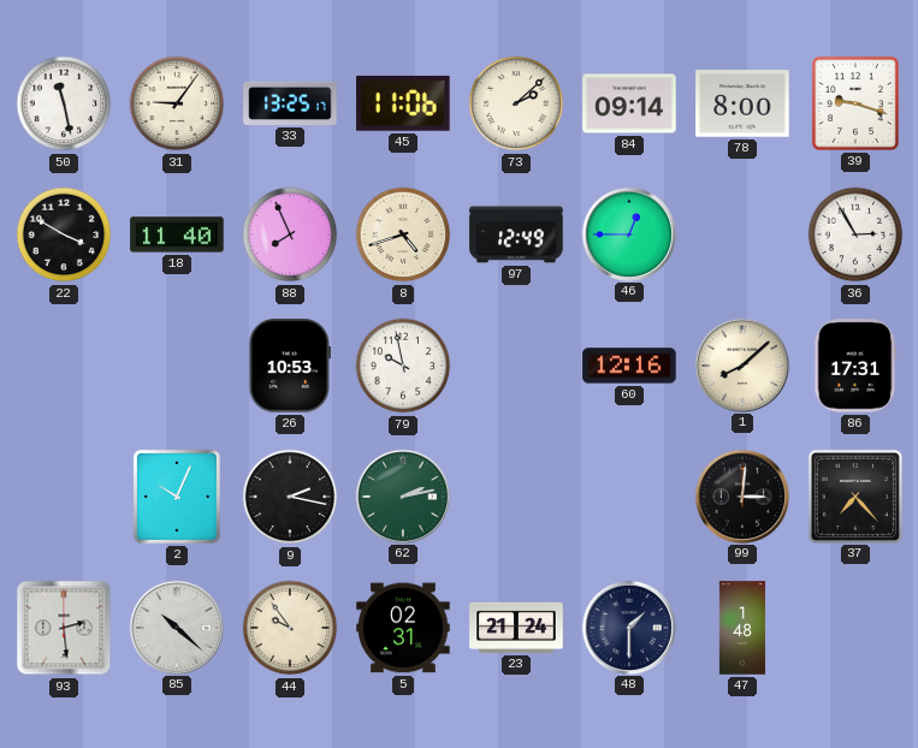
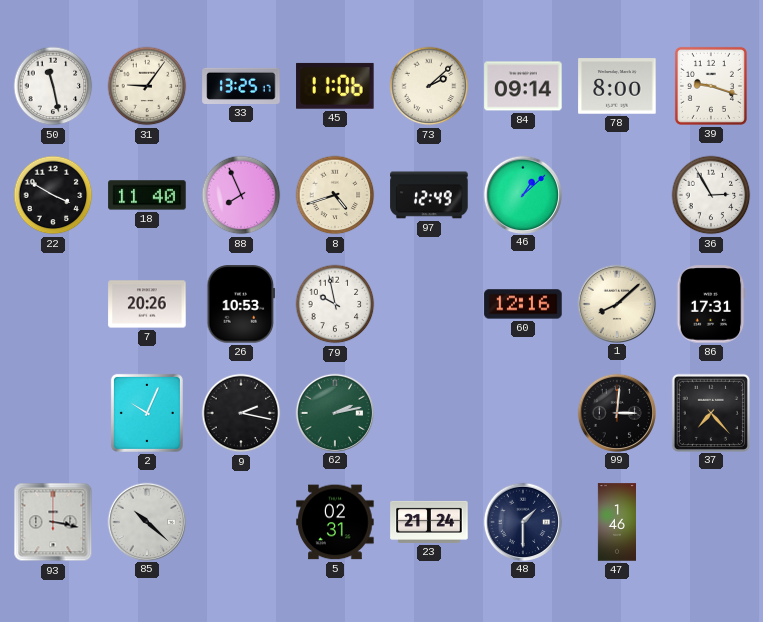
46: 12:45 -> 1:08
7: none -> 20:26
93: 2:29 -> 3:17
44: 9:54 -> none
47: 1:48 -> 1:46
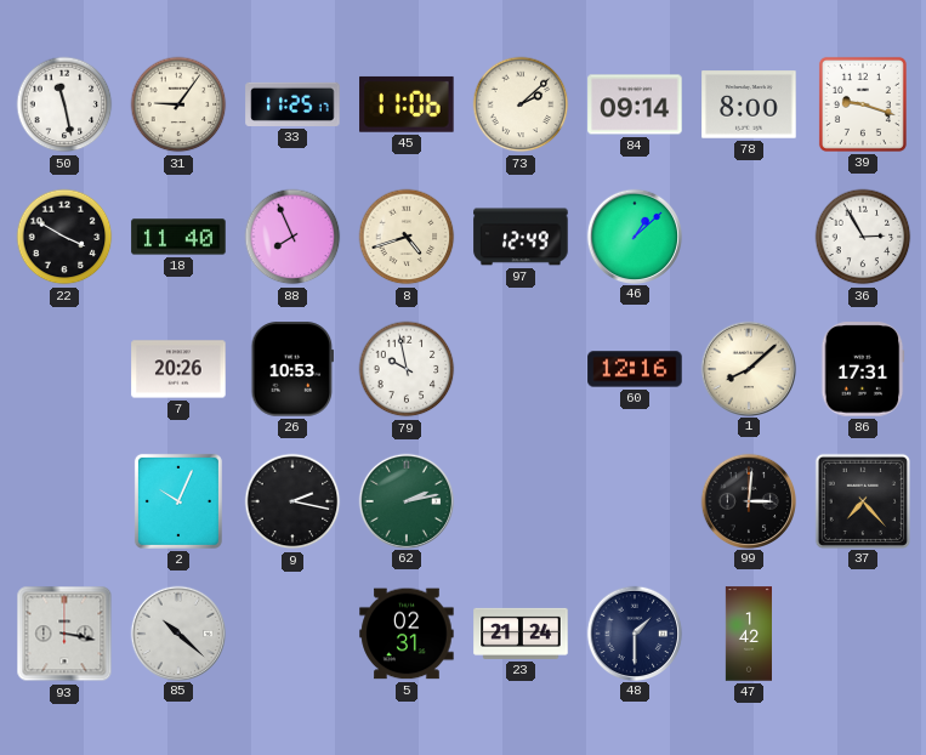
33: 13:25 -> 11:25
47: 1:46 -> 1:42
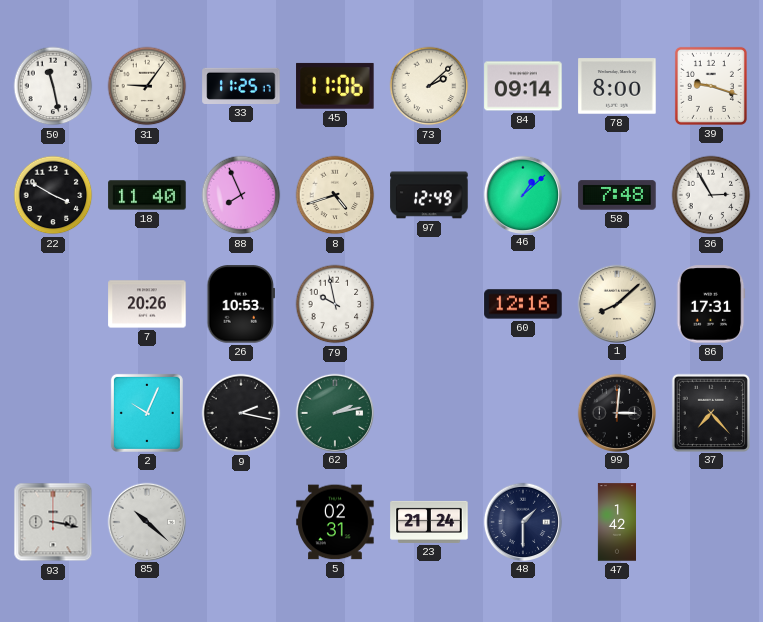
58: none -> 7:48
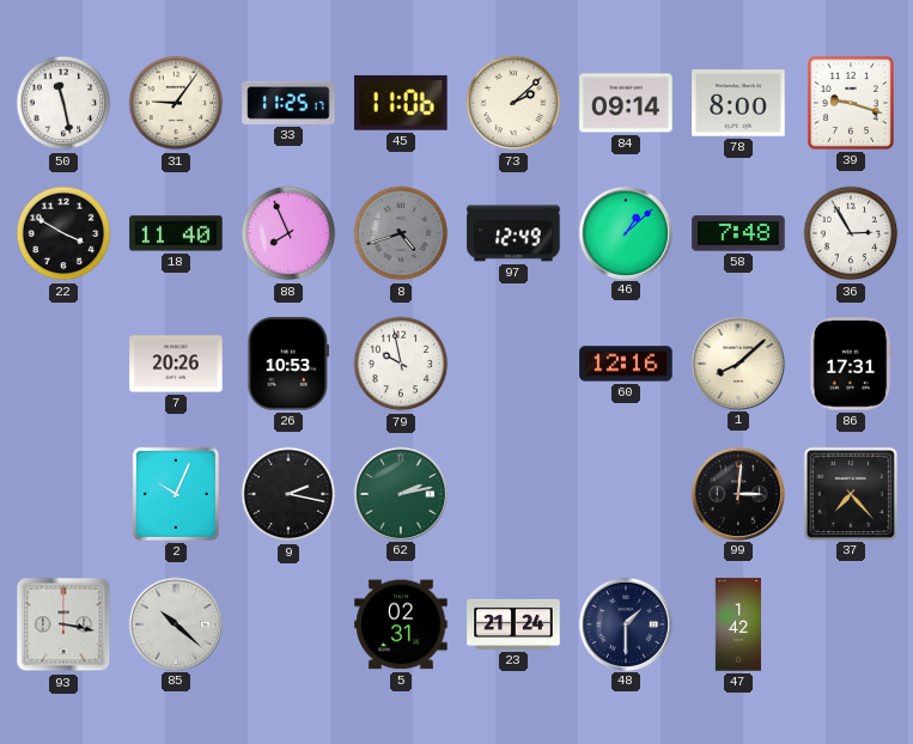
8 dial: cream -> grey
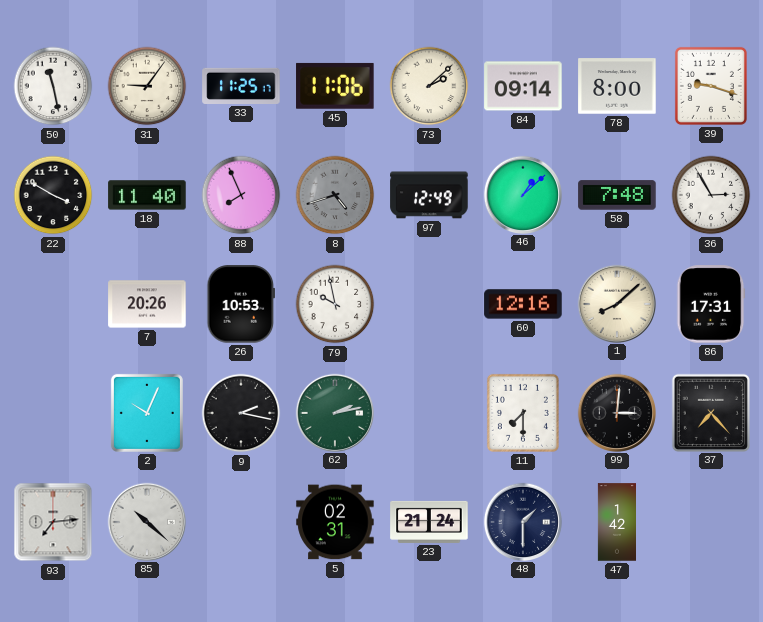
11: none -> 7:30
93: 3:17 -> 7:14
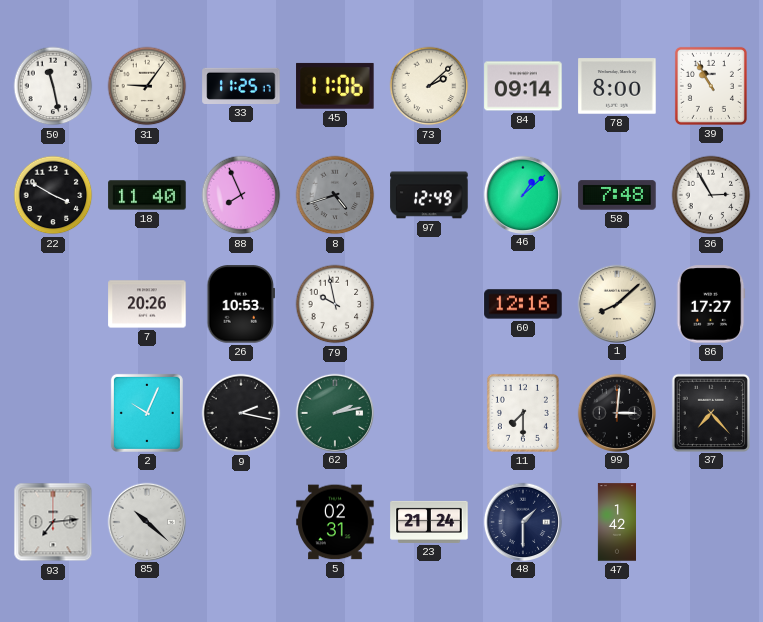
39: 9:18 -> 10:55
86: 17:31 -> 17:27
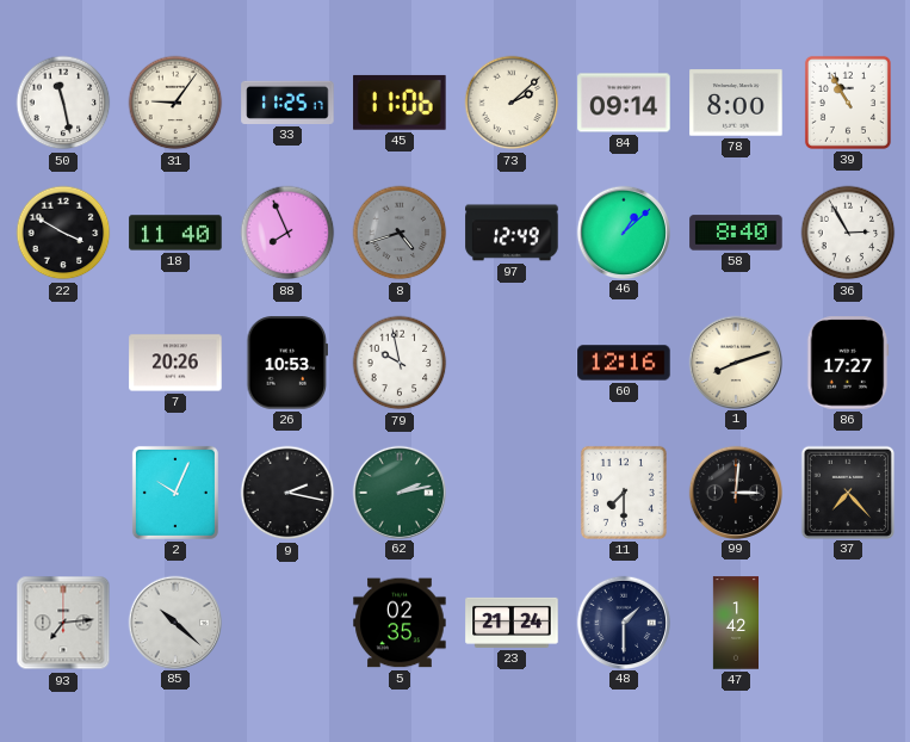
58: 7:48 -> 8:40
1: 8:08 -> 8:12
5: 02:31 -> 02:35
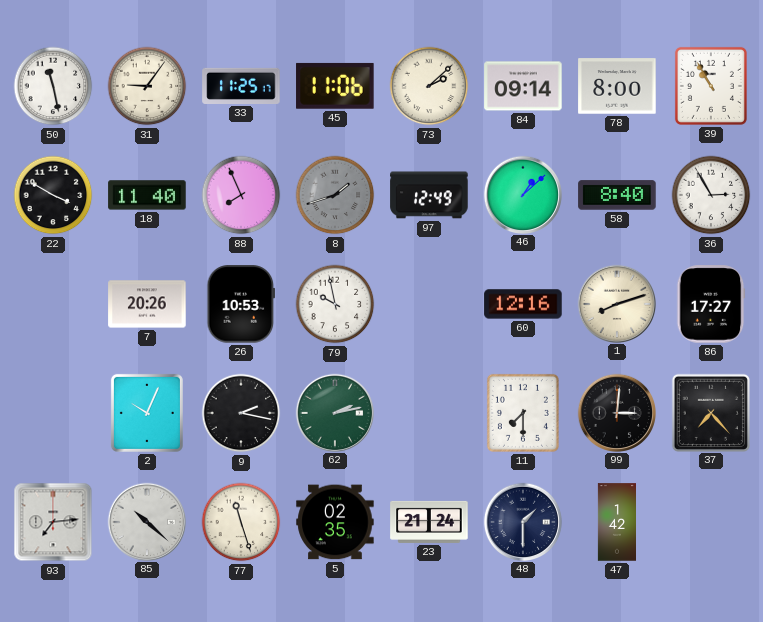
8: 4:42 -> 1:42
77: none -> 11:27
